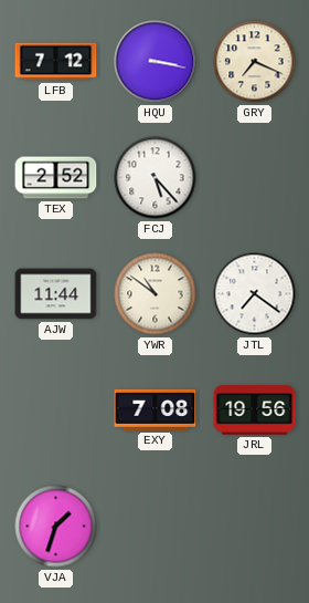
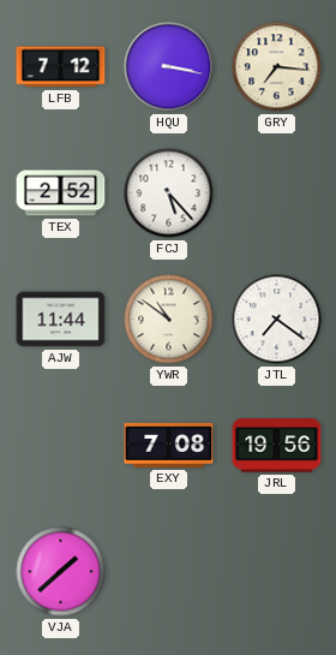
GRY: 7:19 -> 7:16
VJA: 1:33 -> 1:38
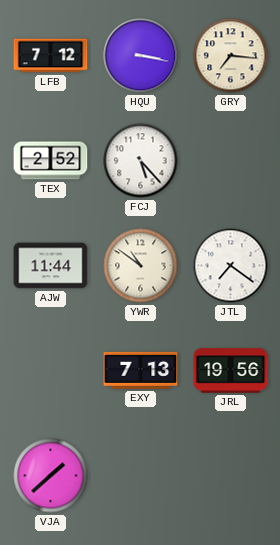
EXY: 7:08 -> 7:13
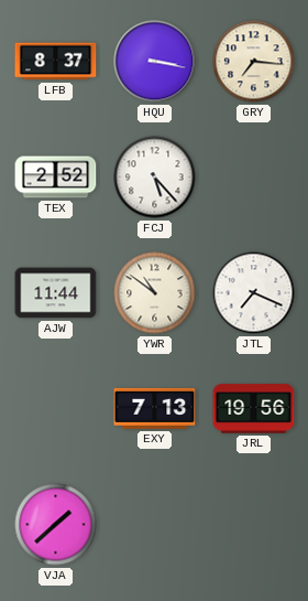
LFB: 7:12 -> 8:37
JTL: 7:21 -> 7:19
